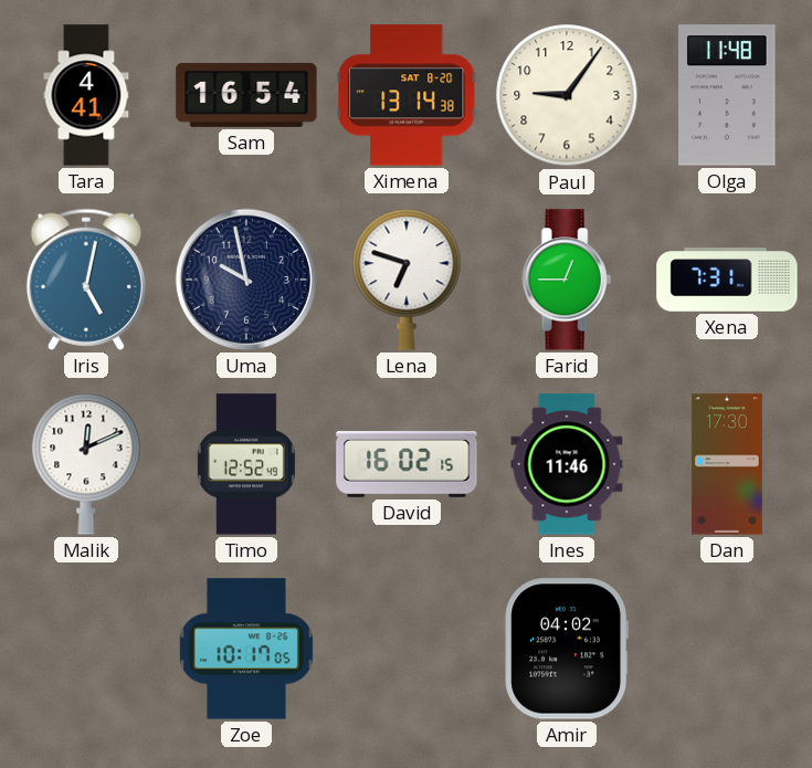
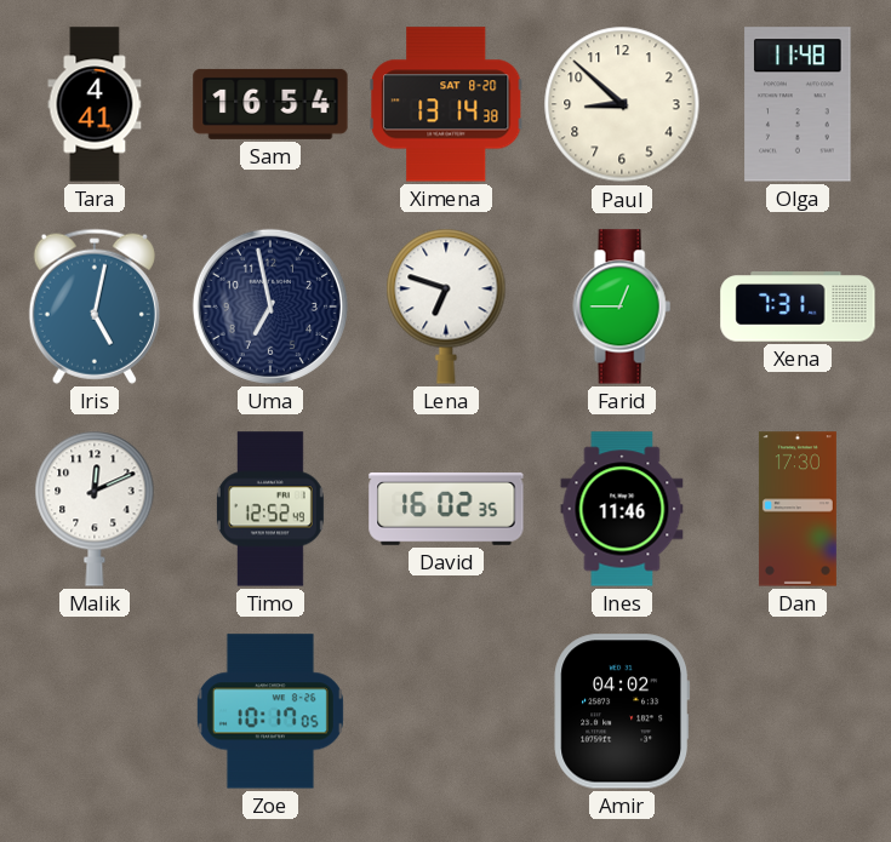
Paul: 9:06 -> 8:52
Uma: 9:58 -> 6:58
David: 16:02:15 -> 16:02:35
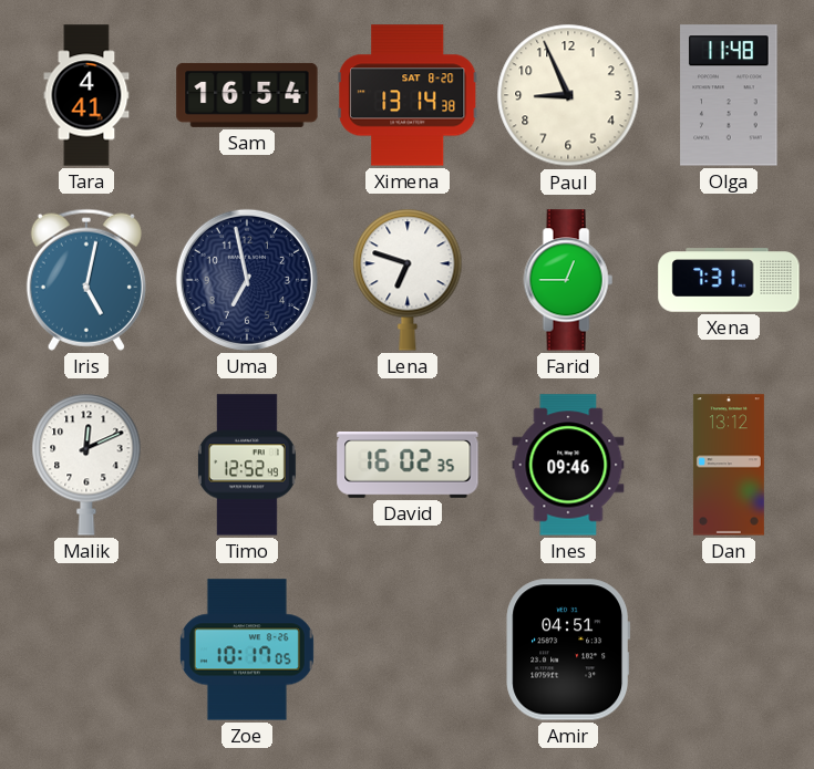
Paul: 8:52 -> 8:56
Ines: 11:46 -> 09:46
Dan: 17:30 -> 13:12
Amir: 04:02 -> 04:51
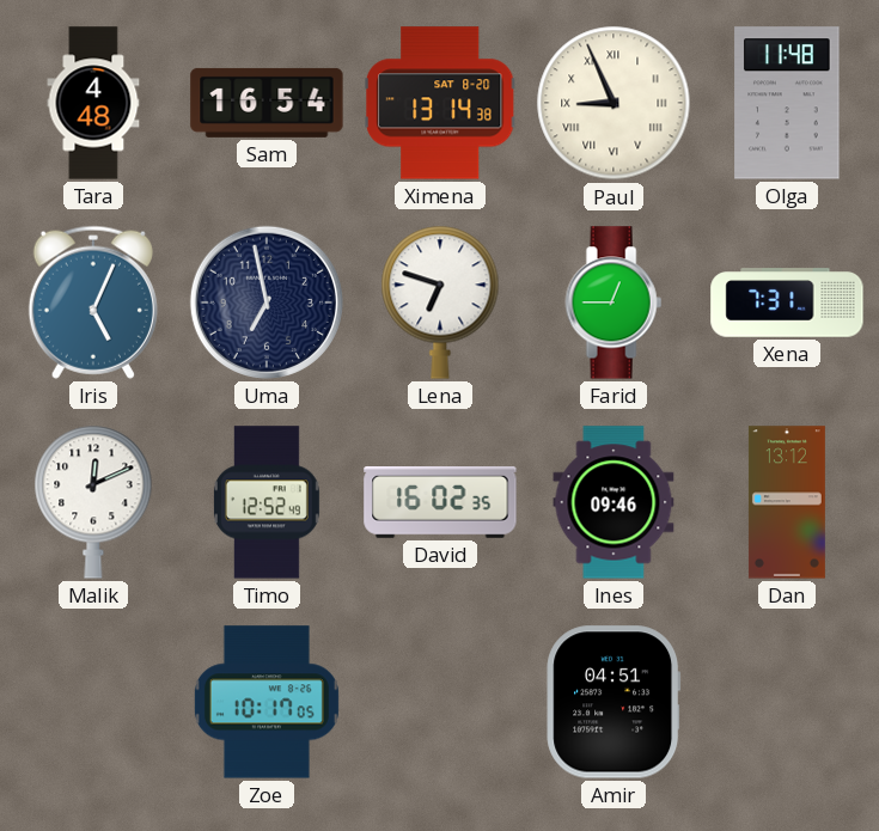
Tara: 4:41 -> 4:48
Paul numerals: Arabic -> Roman
Iris: 5:02 -> 5:04
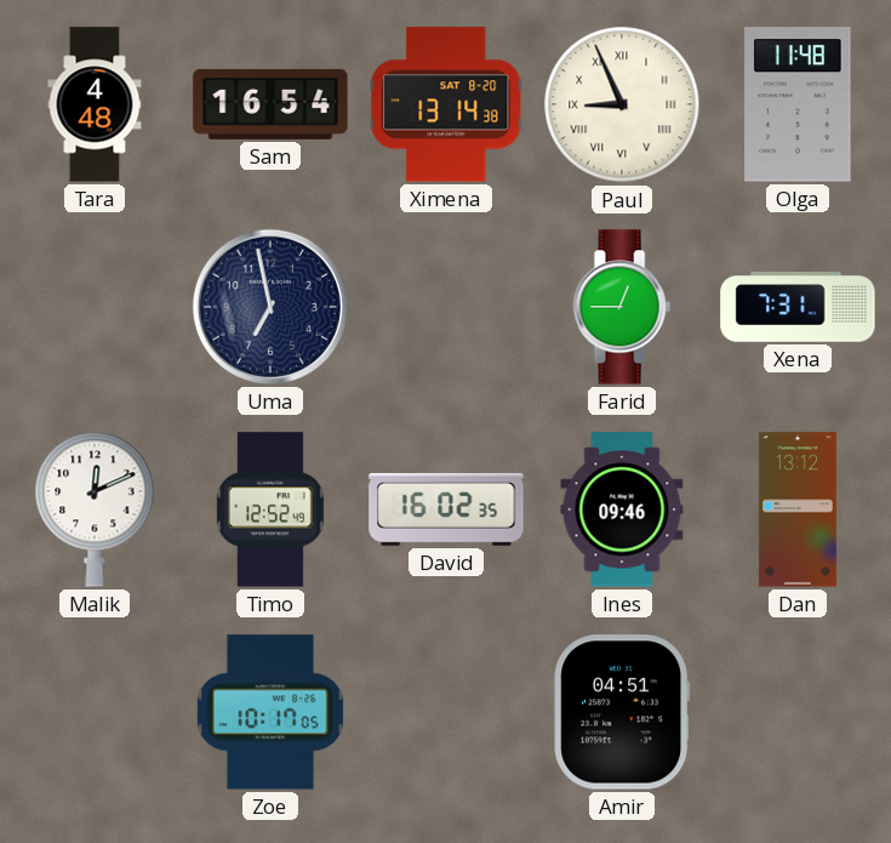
Iris: 5:04 -> none
Lena: 6:48 -> none
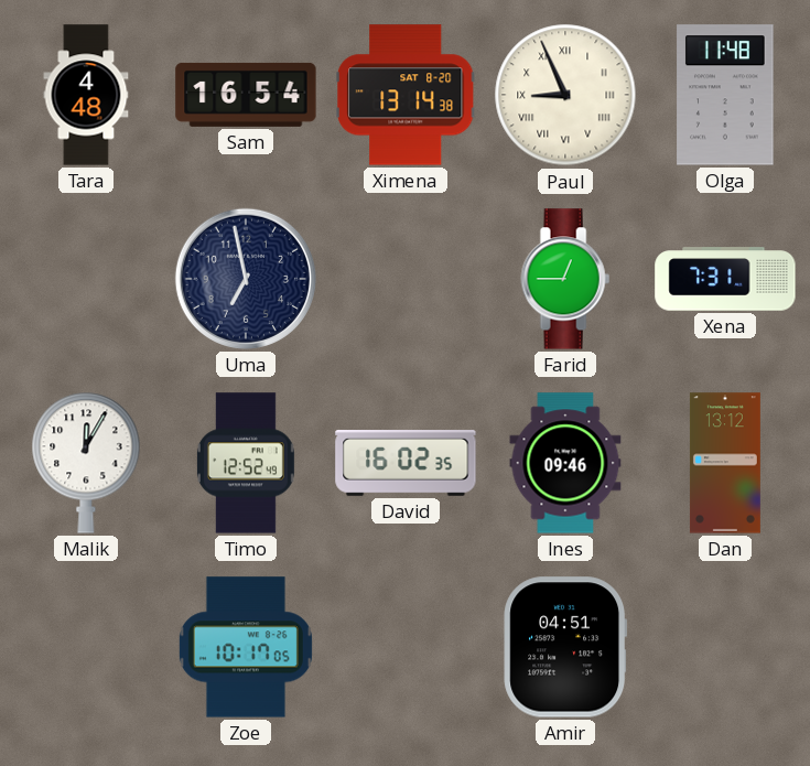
Malik: 12:11 -> 12:05
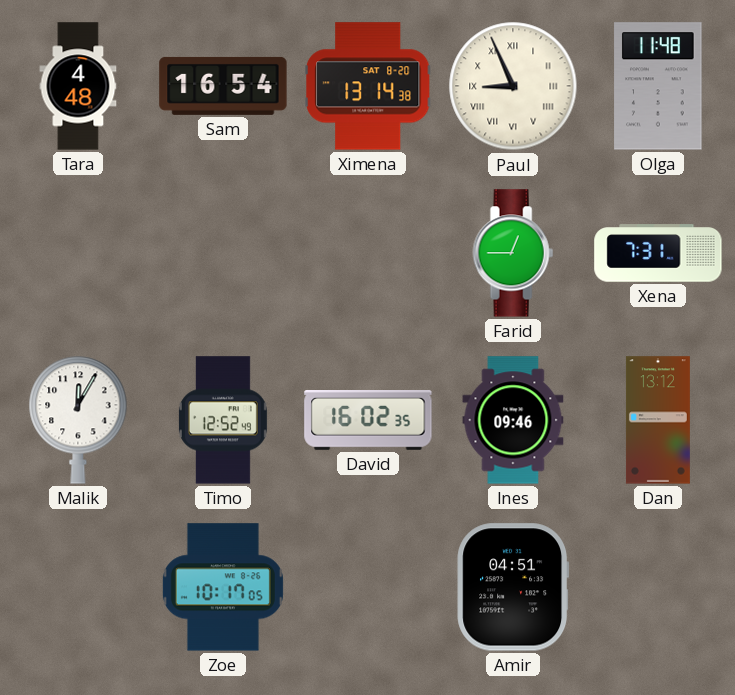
Uma: 6:58 -> none
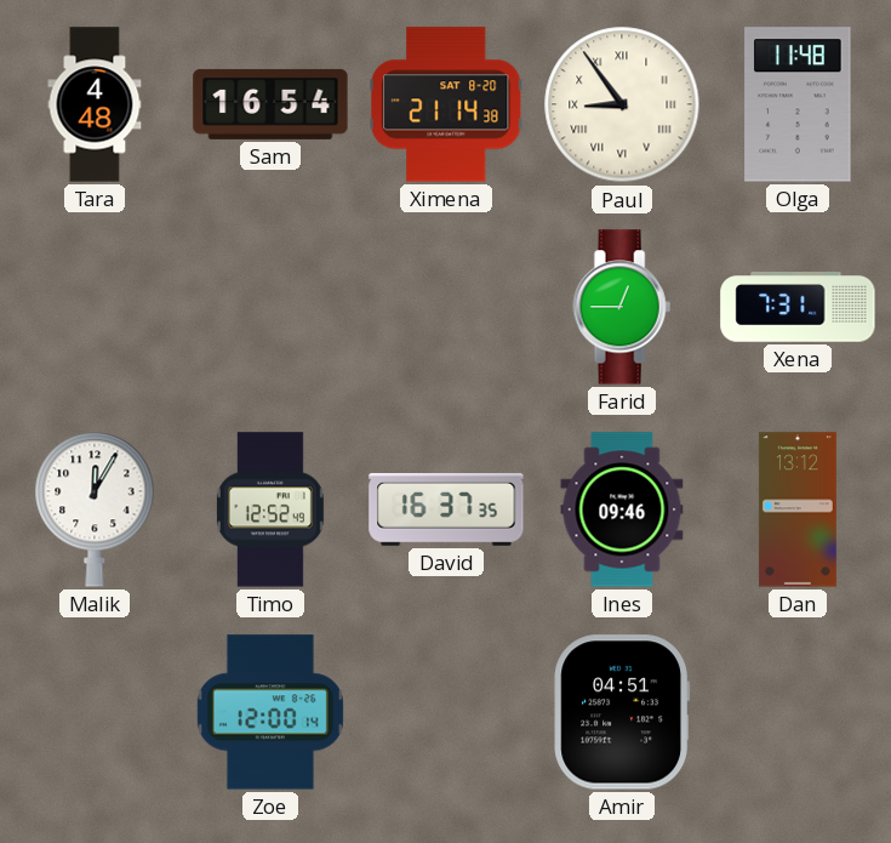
Ximena: 13:14 -> 21:14
Paul: 8:56 -> 8:54
David: 16:02 -> 16:37
Zoe: 10:17 -> 12:00
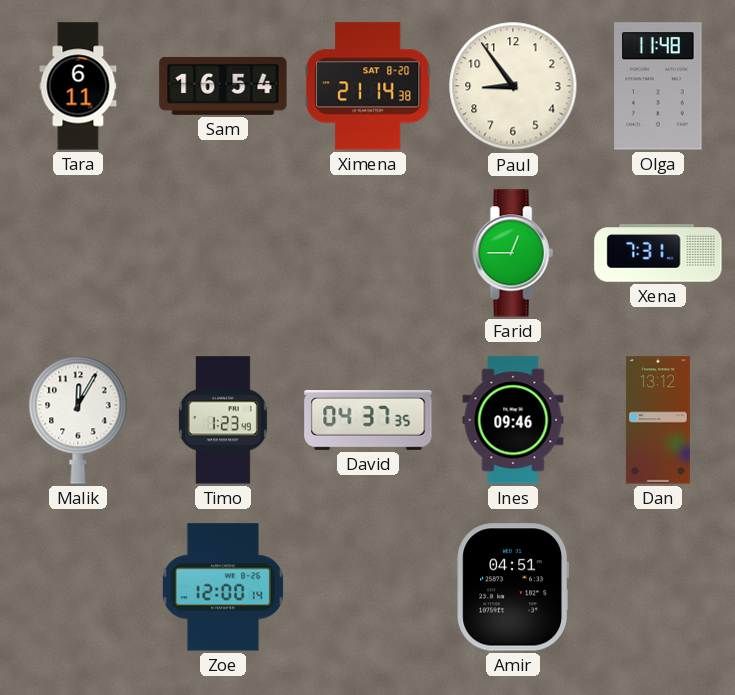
Tara: 4:48 -> 6:11
Paul numerals: Roman -> Arabic
Timo: 12:52 -> 1:23
David: 16:37 -> 04:37
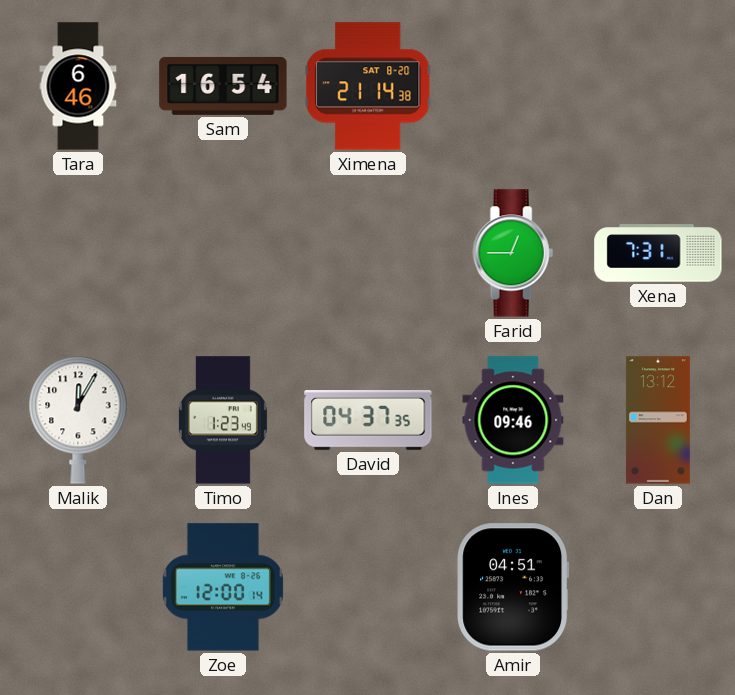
Tara: 6:11 -> 6:46
Paul: 8:54 -> none
Olga: 11:48 -> none
